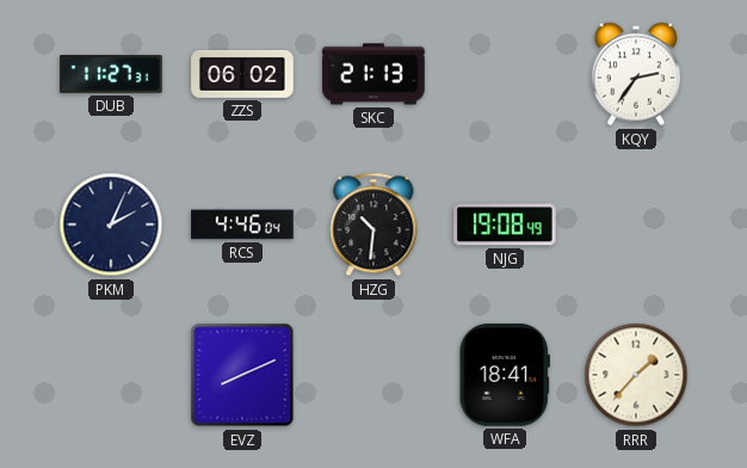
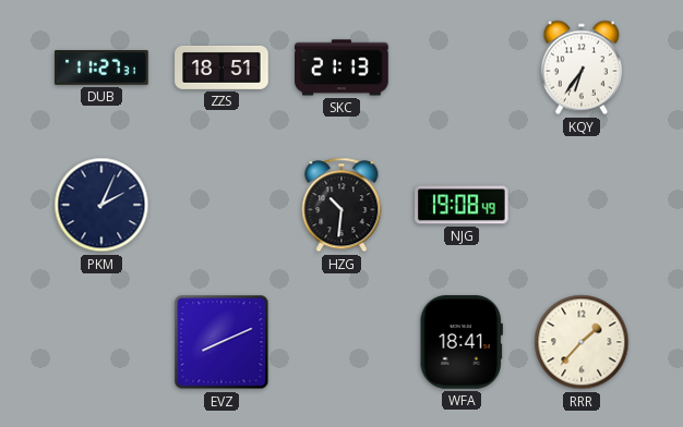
ZZS: 06:02 -> 18:51
KQY: 2:36 -> 6:36
RCS: 4:46 -> none
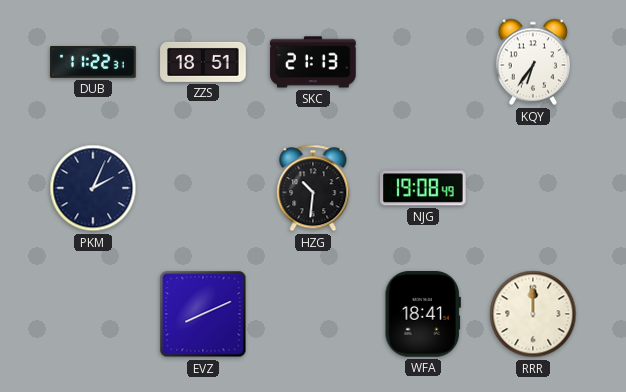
DUB: 11:27 -> 11:22
RRR: 1:37 -> 12:00
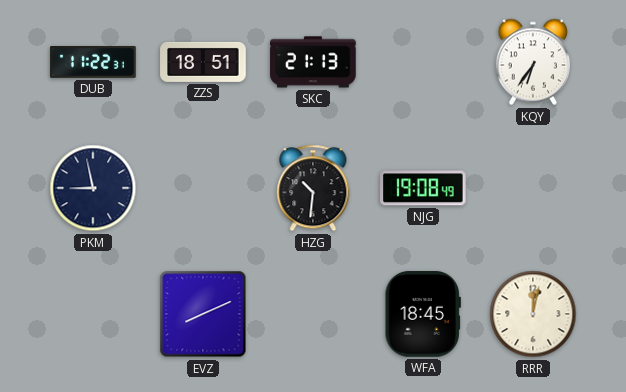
PKM: 2:04 -> 8:58
WFA: 18:41 -> 18:45
RRR: 12:00 -> 12:02
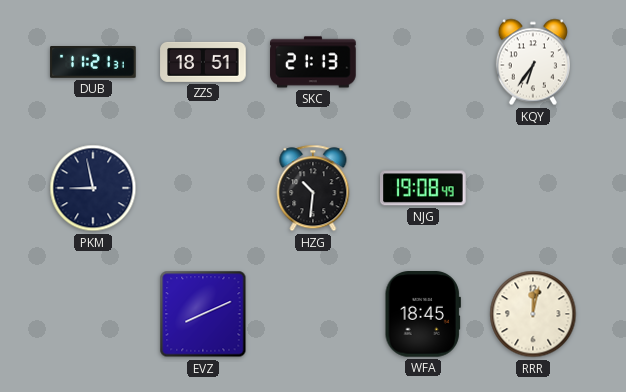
DUB: 11:22 -> 11:21
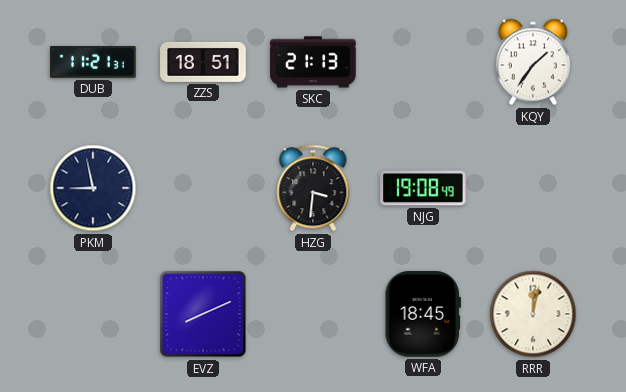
KQY: 6:36 -> 1:36
HZG: 10:31 -> 3:31
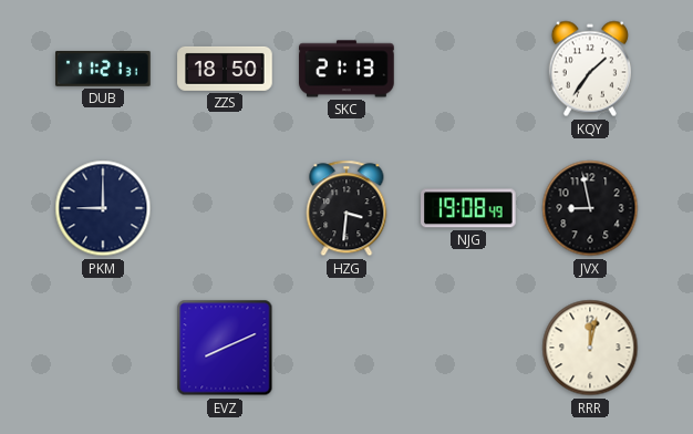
ZZS: 18:51 -> 18:50
PKM: 8:58 -> 9:00
JVX: none -> 8:58
WFA: 18:45 -> none
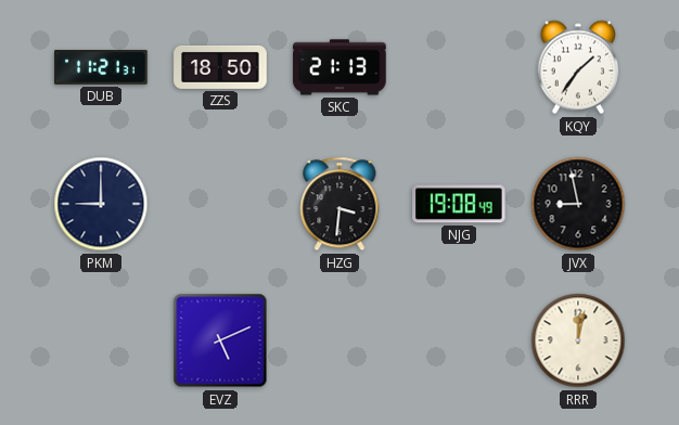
EVZ: 8:11 -> 5:11
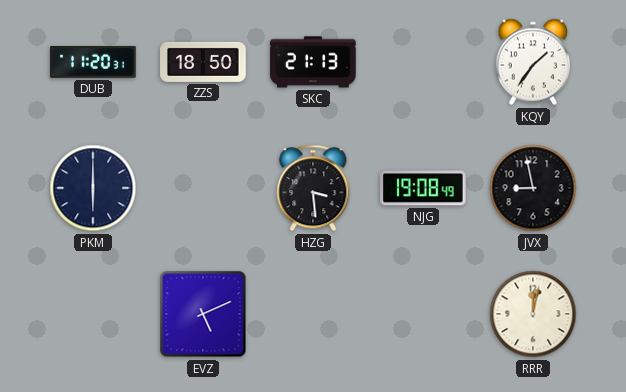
DUB: 11:21 -> 11:20
PKM: 9:00 -> 6:00
HZG: 3:31 -> 3:29
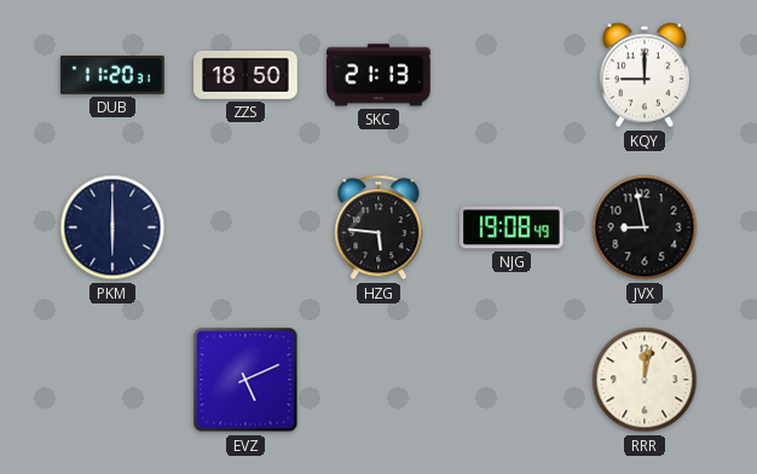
KQY: 1:36 -> 9:00
HZG: 3:29 -> 5:46
